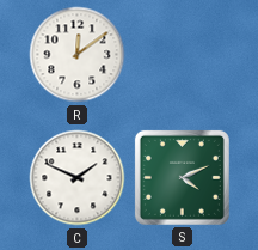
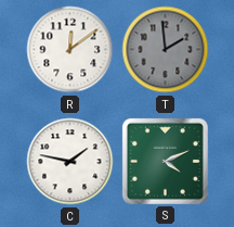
T: none -> 1:59
C: 1:49 -> 1:47
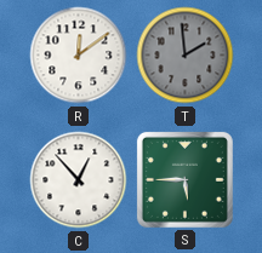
C: 1:47 -> 12:53
S: 4:11 -> 5:45
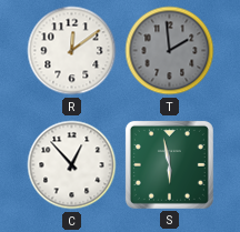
S: 5:45 -> 5:58
